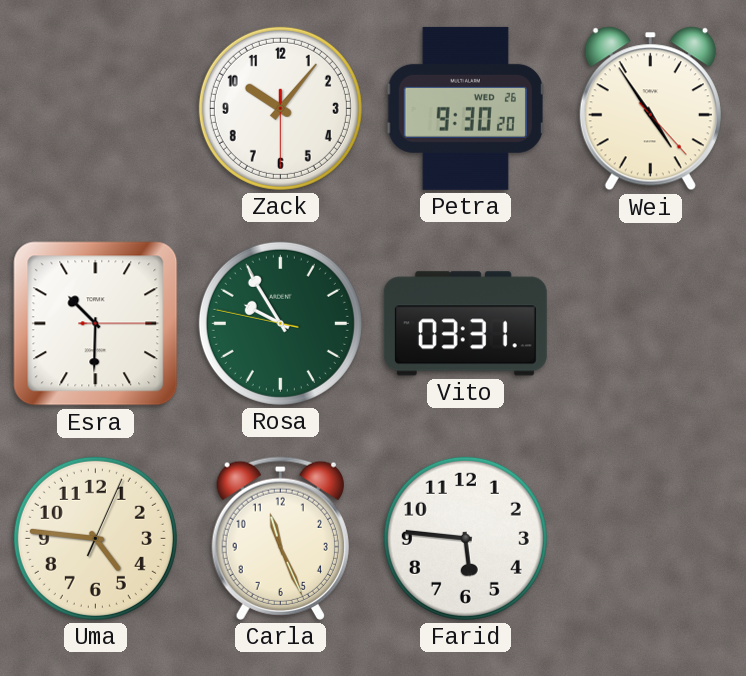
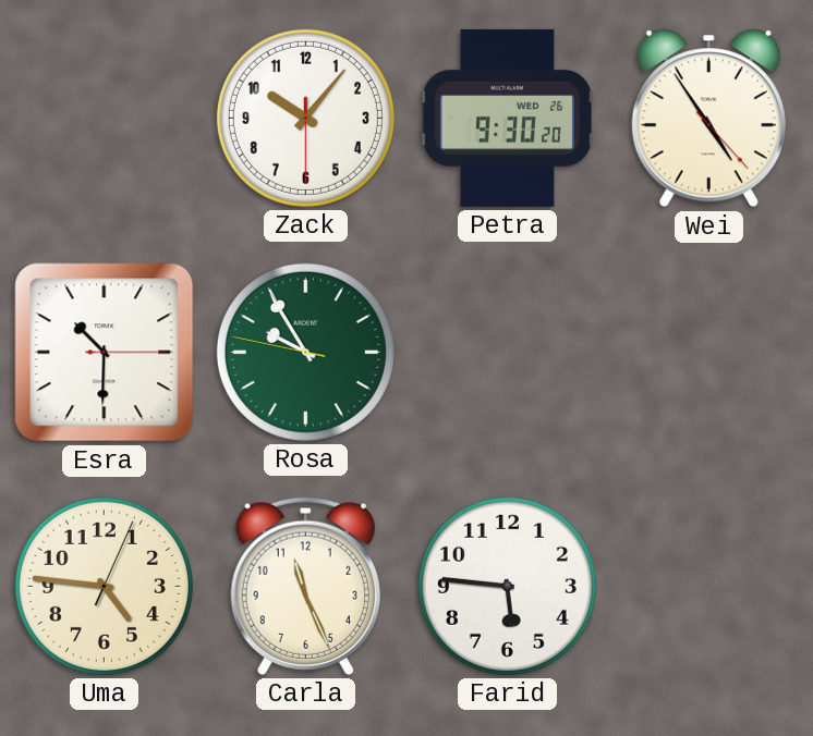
Vito: 03:31 -> none
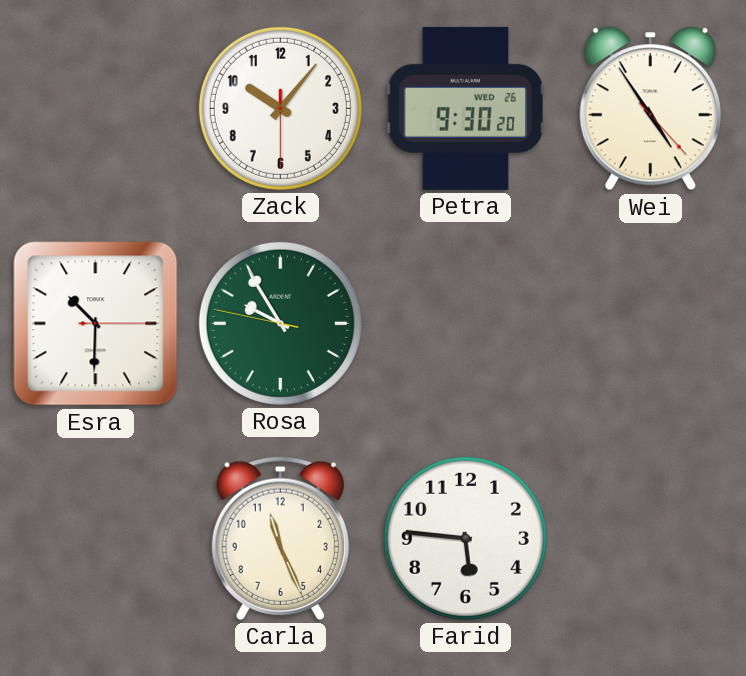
Uma: 4:46 -> none
